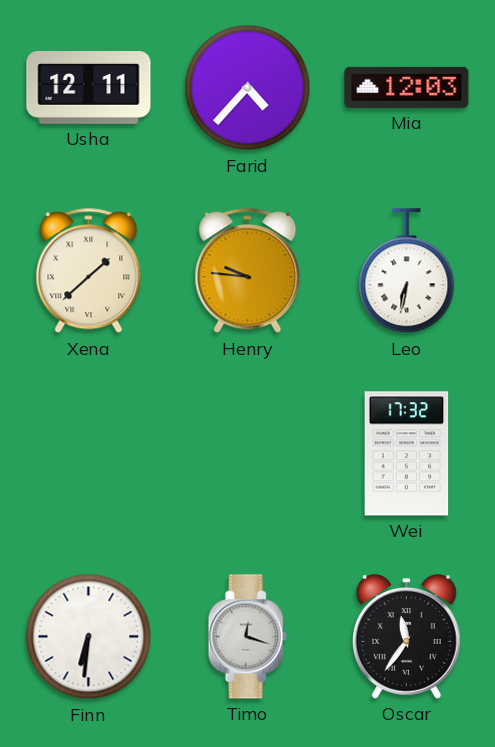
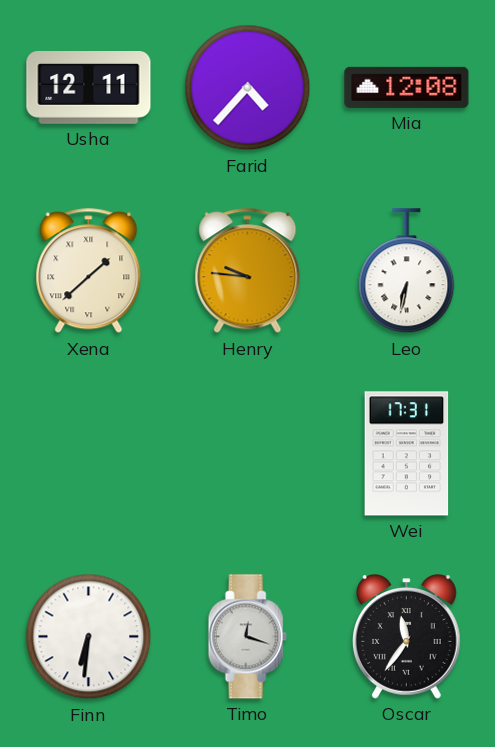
Mia: 12:03 -> 12:08
Wei: 17:32 -> 17:31
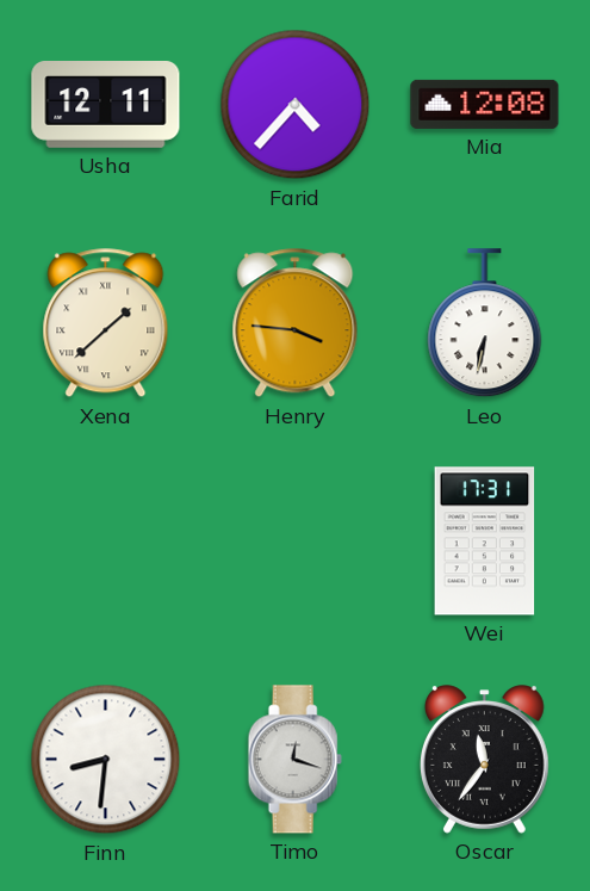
Henry: 9:46 -> 3:46
Finn: 6:31 -> 8:31
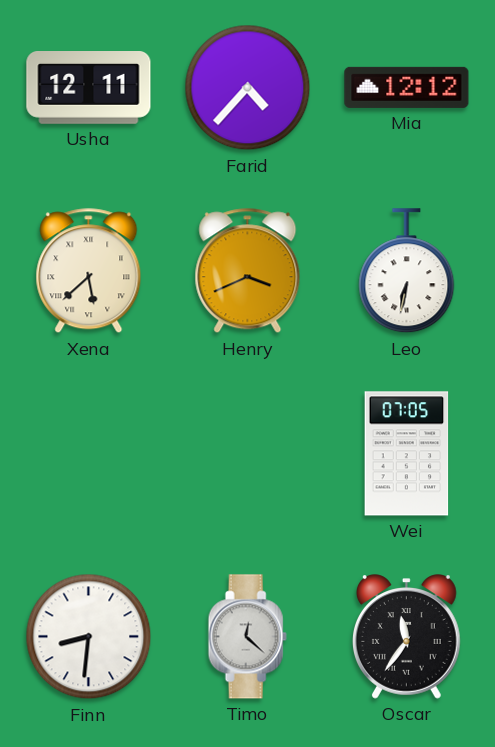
Mia: 12:08 -> 12:12
Xena: 1:38 -> 5:38
Henry: 3:46 -> 3:41
Wei: 17:31 -> 07:05
Timo: 12:18 -> 12:22
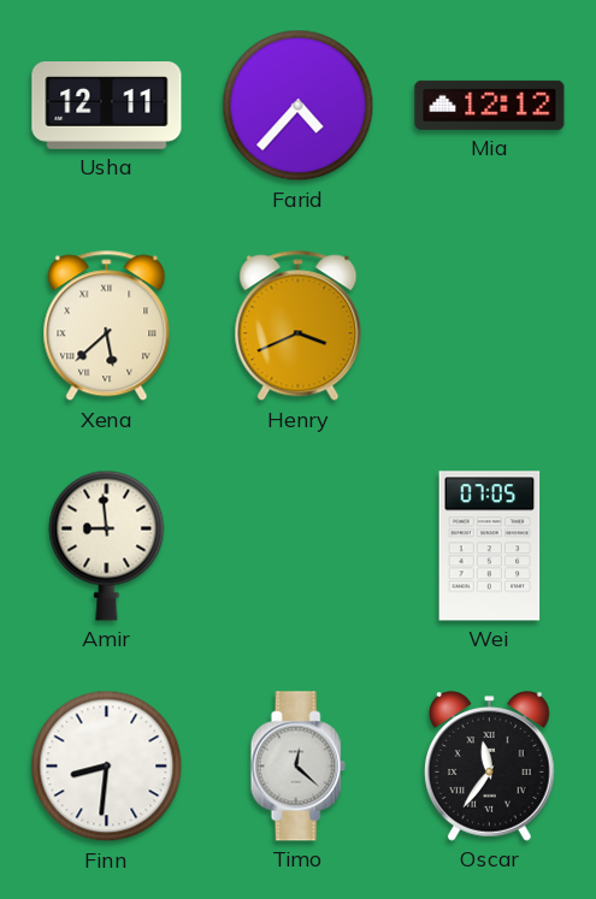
Leo: 6:32 -> none
Amir: none -> 8:59
